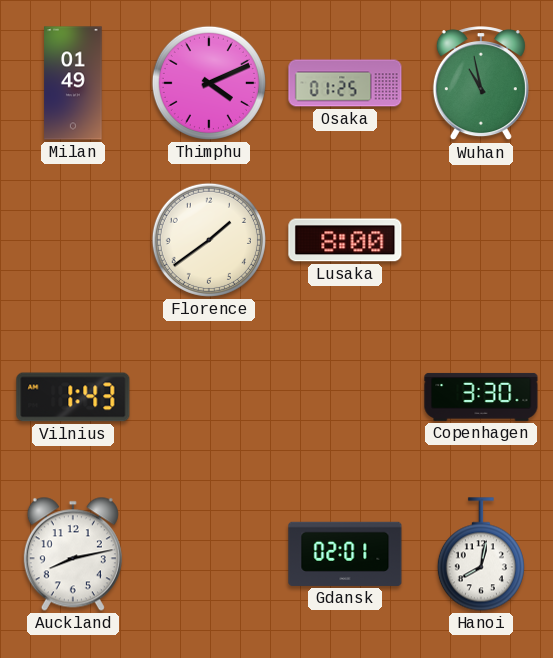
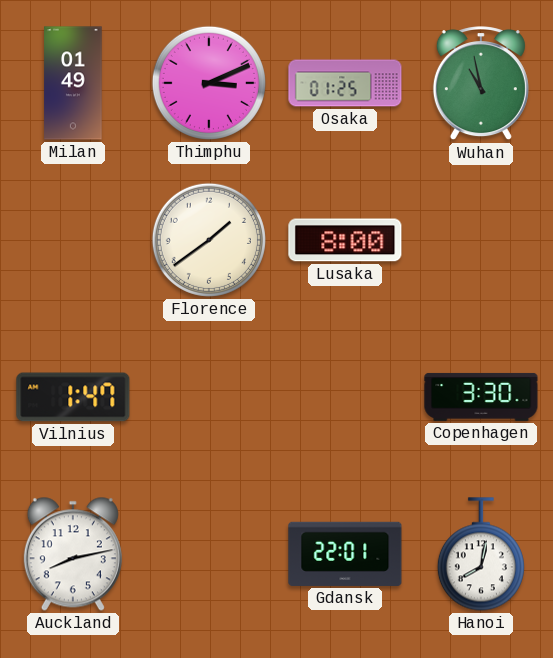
Thimphu: 4:11 -> 3:11
Vilnius: 1:43 -> 1:47
Gdansk: 02:01 -> 22:01
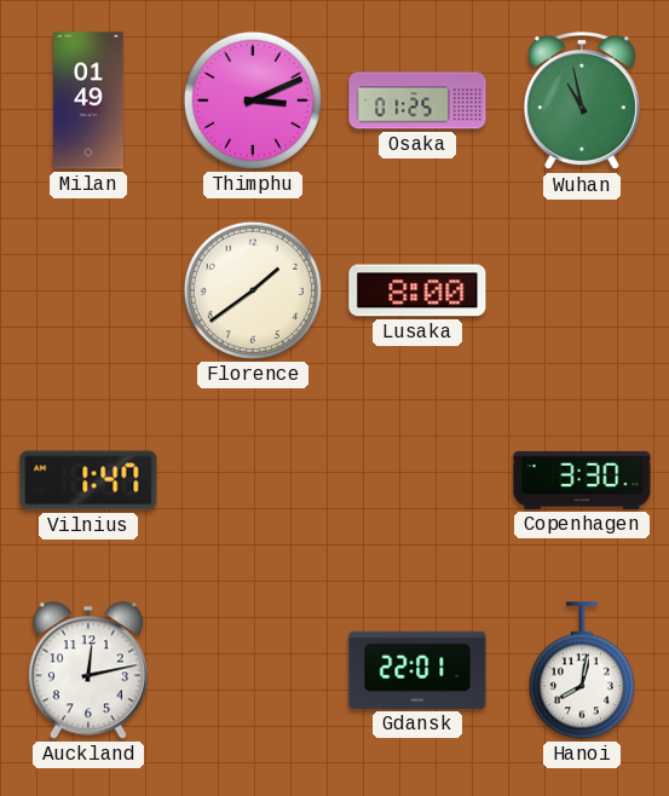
Auckland: 8:13 -> 12:13
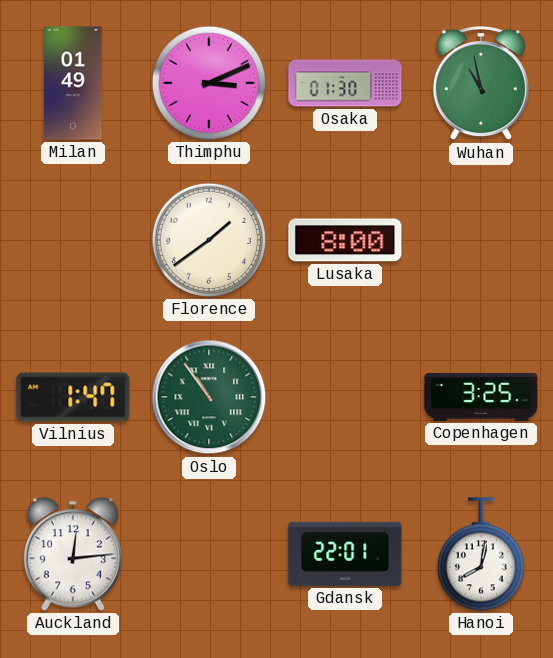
Osaka: 01:25 -> 01:30
Oslo: none -> 10:54
Copenhagen: 3:30 -> 3:25
Auckland: 12:13 -> 12:14
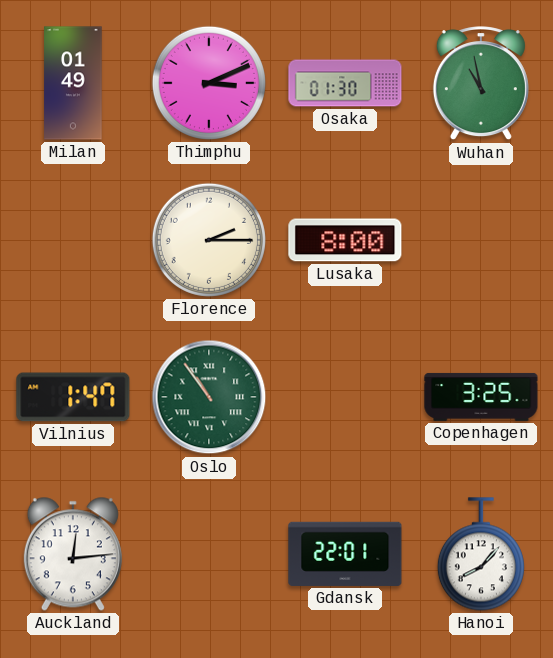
Florence: 1:39 -> 2:15
Hanoi: 8:02 -> 8:07
